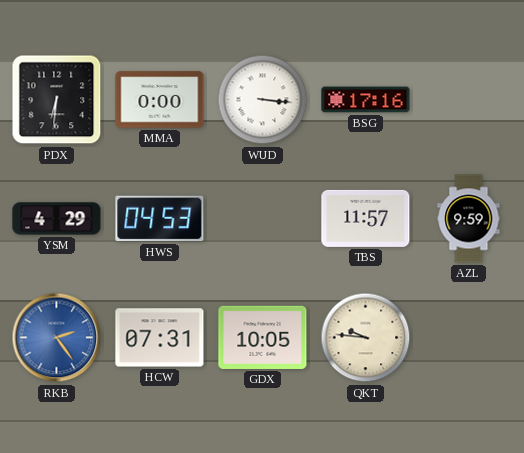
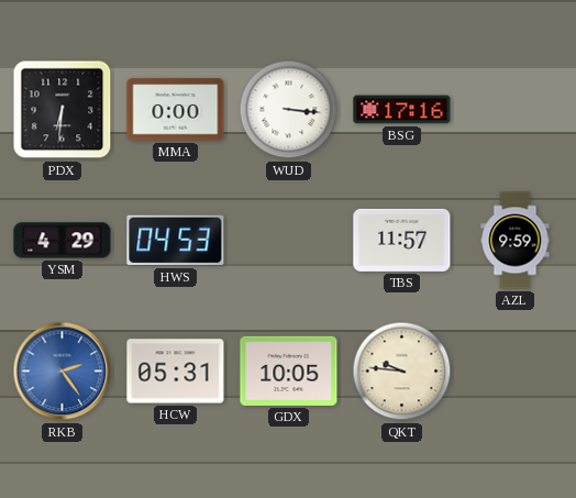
HCW: 07:31 -> 05:31
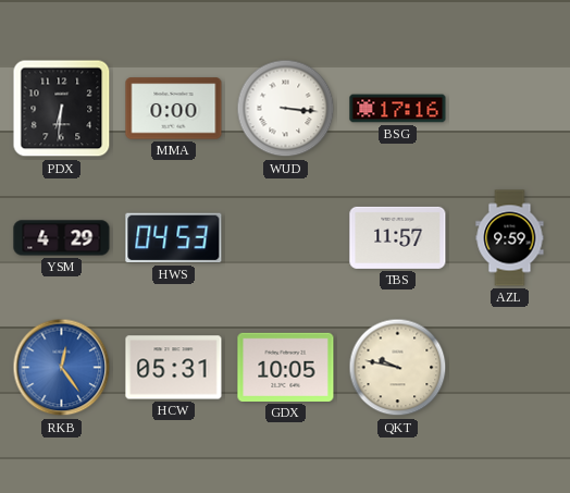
RKB: 2:24 -> 12:24
QKT: 9:46 -> 9:47
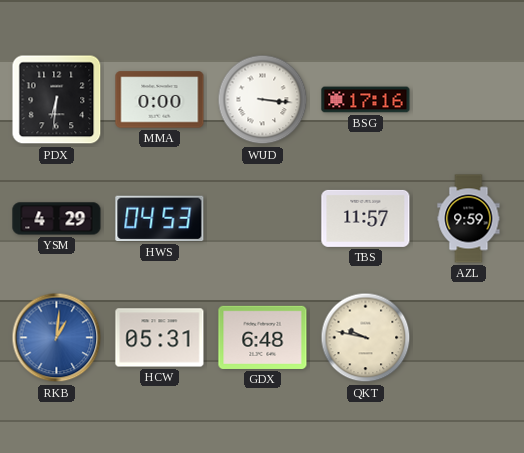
RKB: 12:24 -> 1:01
GDX: 10:05 -> 6:48
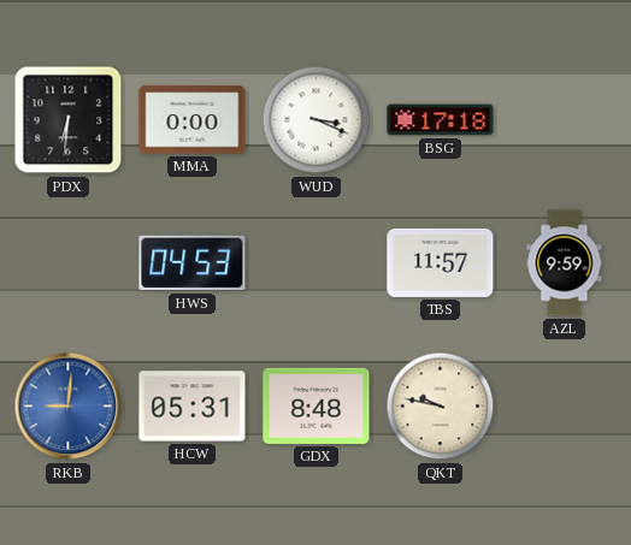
WUD: 3:16 -> 3:19
BSG: 17:16 -> 17:18
YSM: 4:29 -> none
RKB: 1:01 -> 9:01
GDX: 6:48 -> 8:48
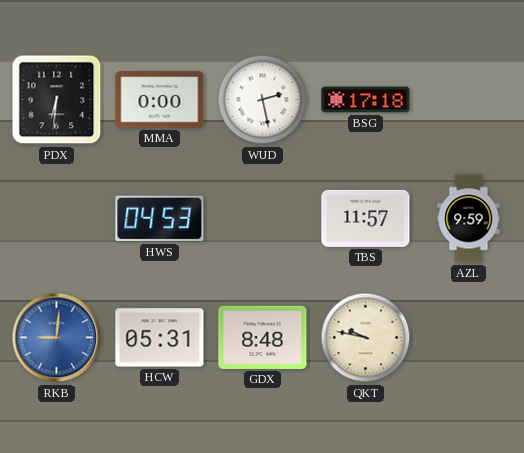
WUD: 3:19 -> 2:28
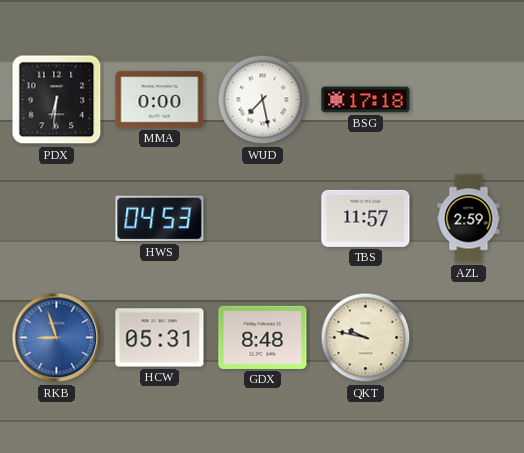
WUD: 2:28 -> 7:28
AZL: 9:59 -> 2:59
RKB: 9:01 -> 8:57
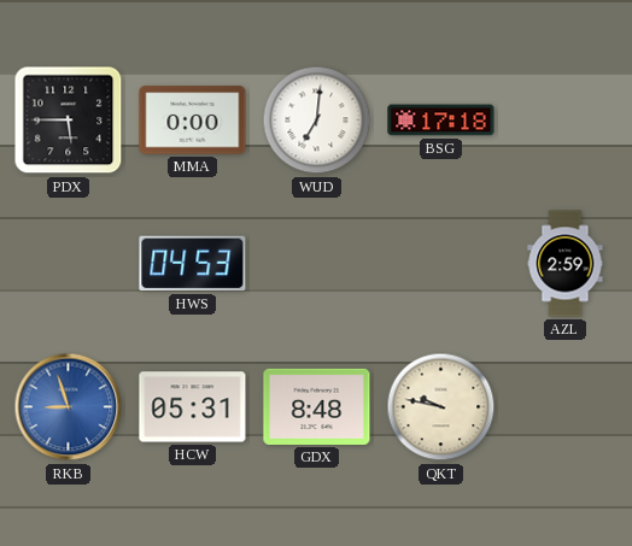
PDX: 6:31 -> 5:45
WUD: 7:28 -> 7:01
TBS: 11:57 -> none
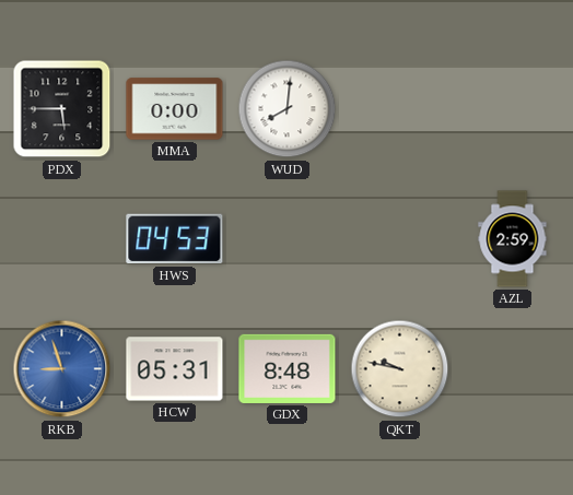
WUD: 7:01 -> 8:01
BSG: 17:18 -> none
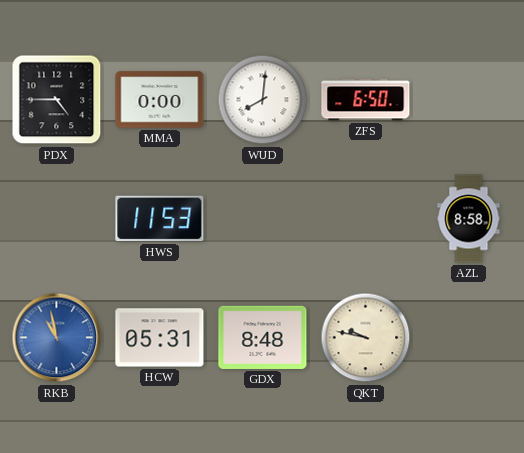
PDX: 5:45 -> 4:45
ZFS: none -> 6:50
HWS: 04:53 -> 11:53
AZL: 2:59 -> 8:58
RKB: 8:57 -> 10:58
